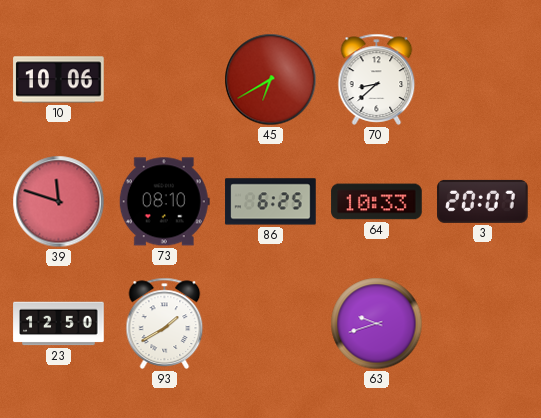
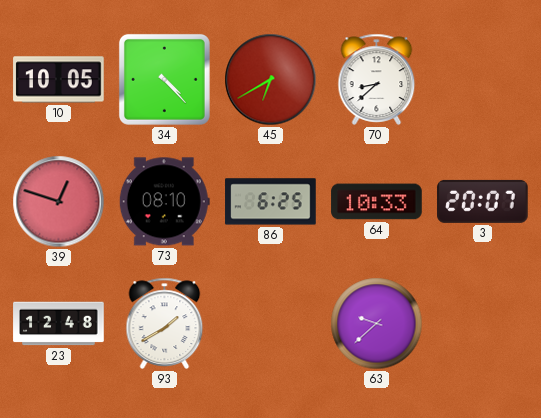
10: 10:06 -> 10:05
34: none -> 4:23
39: 11:48 -> 12:48
23: 12:50 -> 12:48
63: 9:42 -> 9:38
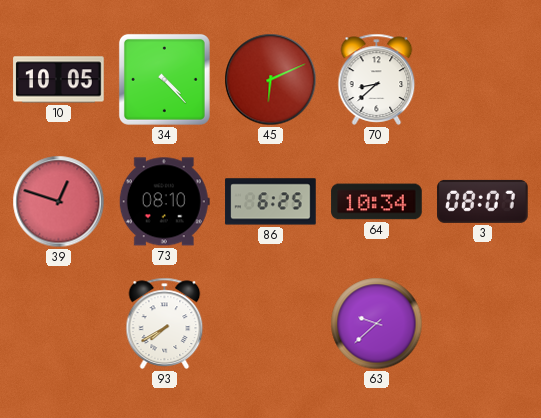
45: 6:40 -> 6:11
64: 10:33 -> 10:34
3: 20:07 -> 08:07
23: 12:48 -> none
93: 1:40 -> 7:40
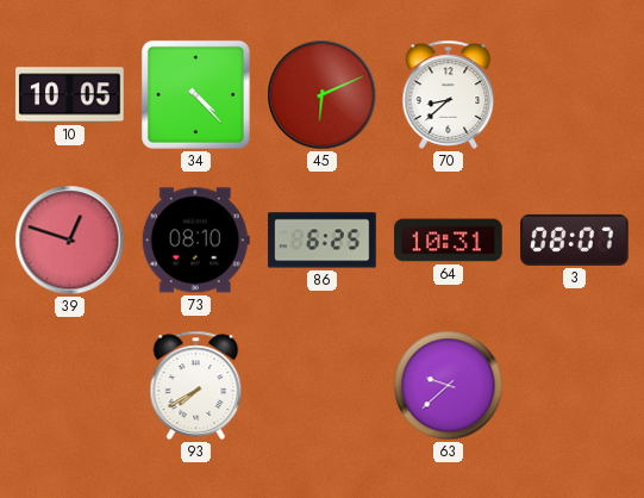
64: 10:34 -> 10:31
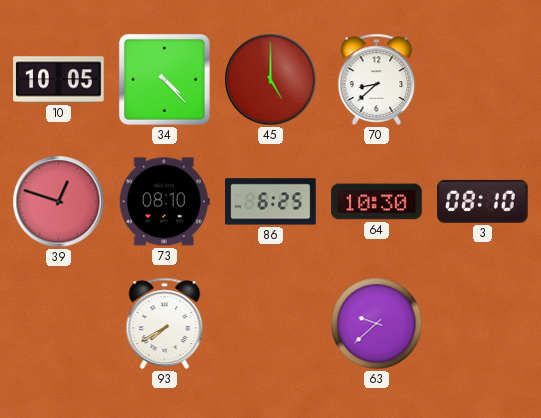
45: 6:11 -> 5:00
64: 10:31 -> 10:30
3: 08:07 -> 08:10
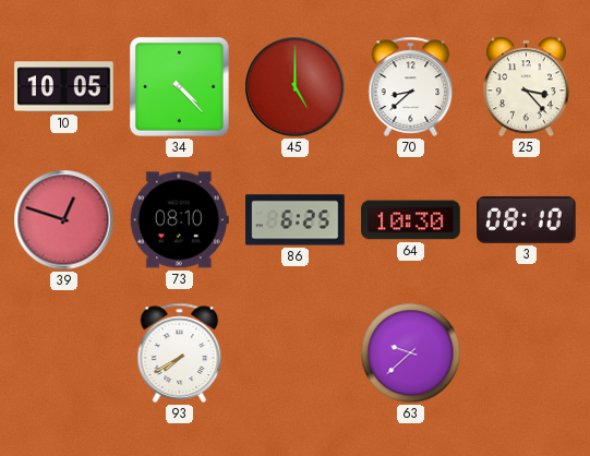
25: none -> 3:23
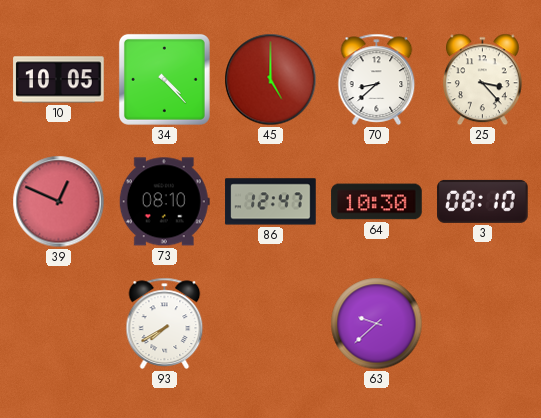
39: 12:48 -> 12:49
86: 6:25 -> 12:47
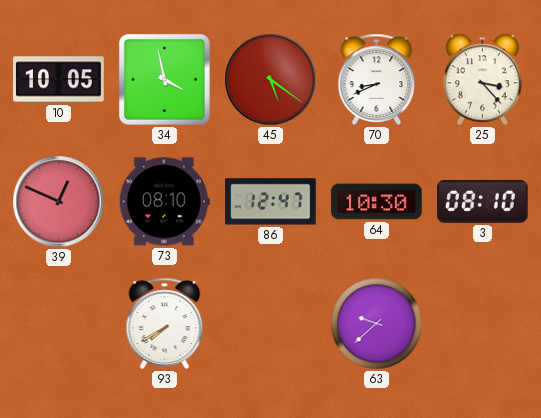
34: 4:23 -> 3:58
45: 5:00 -> 5:21
70: 8:38 -> 8:41
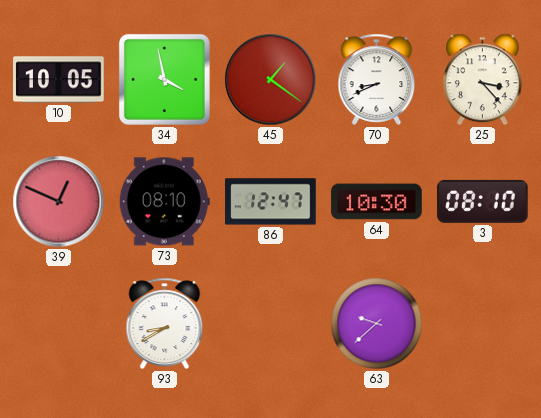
45: 5:21 -> 1:21
93: 7:40 -> 8:40
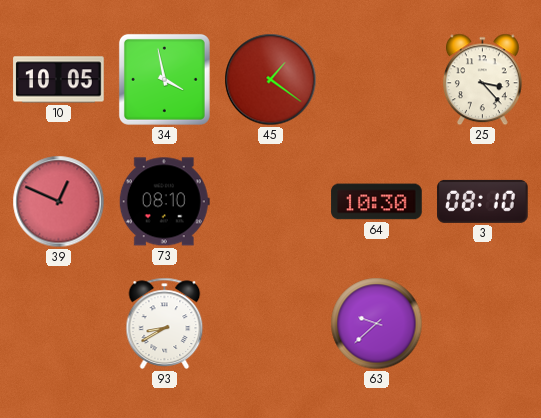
70: 8:41 -> none
86: 12:47 -> none
